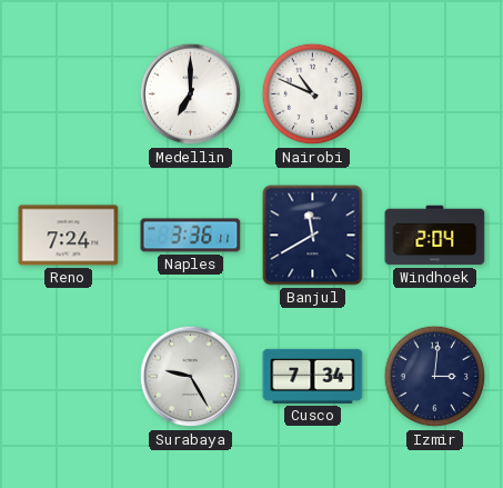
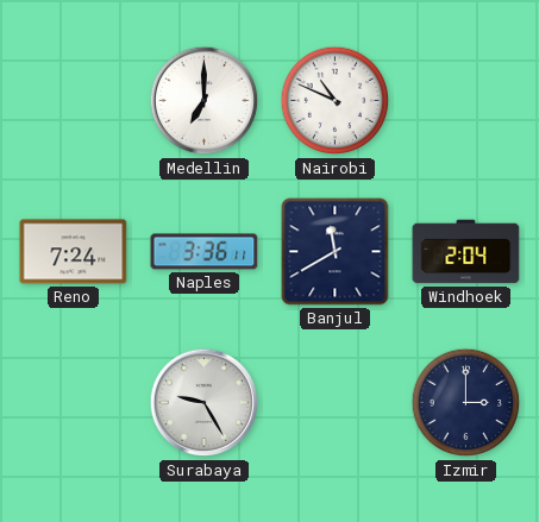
Cusco: 7:34 -> none
Izmir: 3:01 -> 3:00
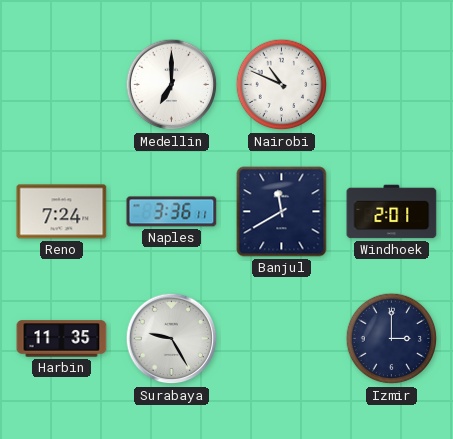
Windhoek: 2:04 -> 2:01
Harbin: none -> 11:35
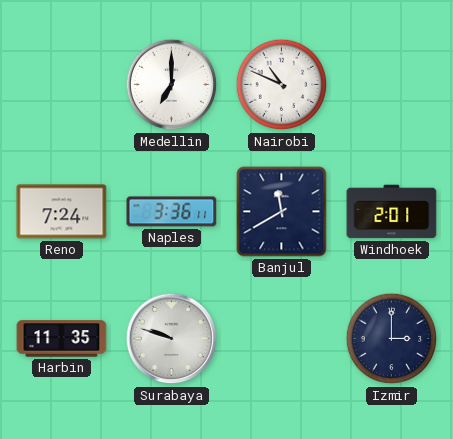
Surabaya: 9:25 -> 9:48
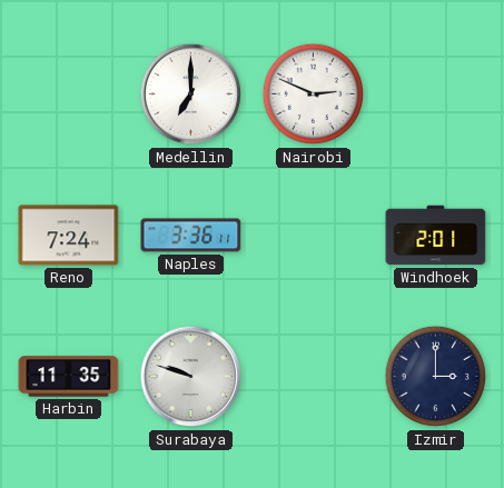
Nairobi: 10:49 -> 2:49
Banjul: 11:40 -> none
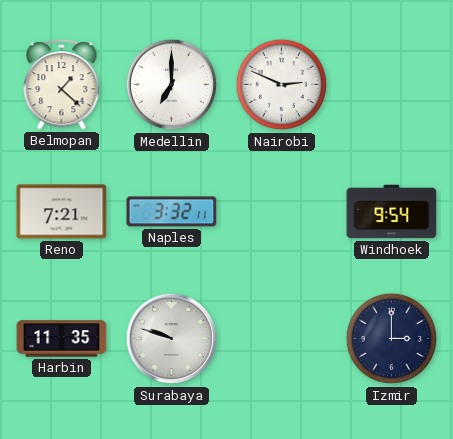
Belmopan: none -> 1:22
Reno: 7:24 -> 7:21
Naples: 3:36 -> 3:32
Windhoek: 2:01 -> 9:54
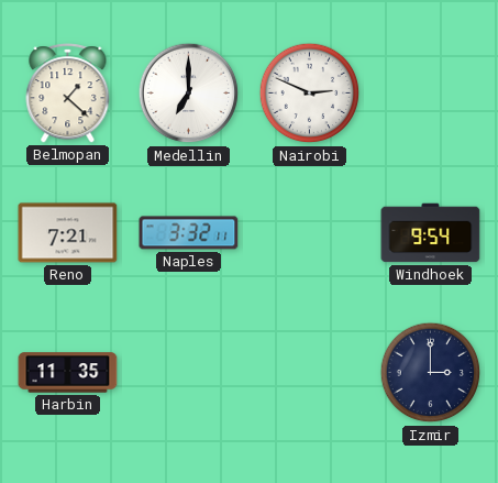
Surabaya: 9:48 -> none
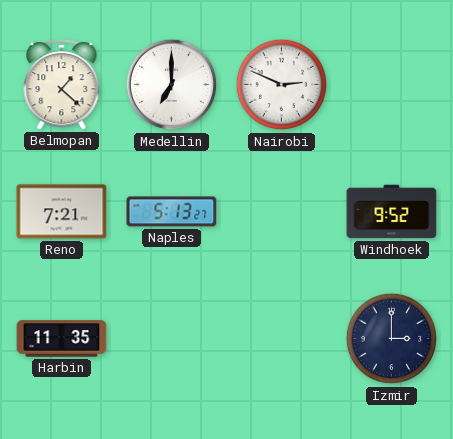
Naples: 3:32 -> 5:13
Windhoek: 9:54 -> 9:52
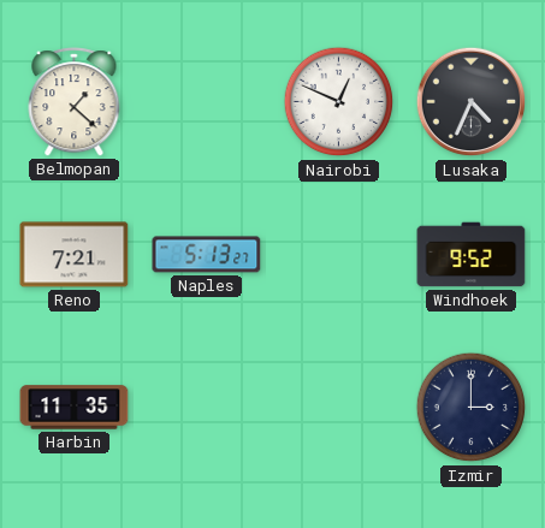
Medellin: 7:00 -> none
Nairobi: 2:49 -> 12:49
Lusaka: none -> 4:34
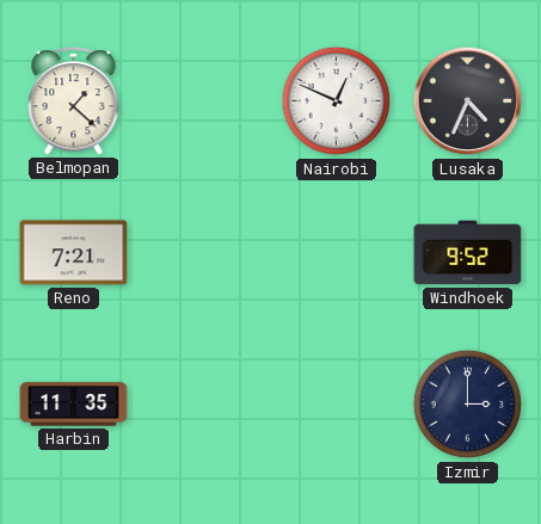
Naples: 5:13 -> none
